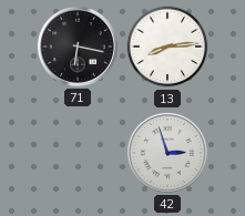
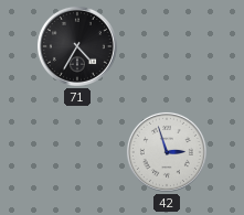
71: 6:17 -> 4:35
13: 8:14 -> none
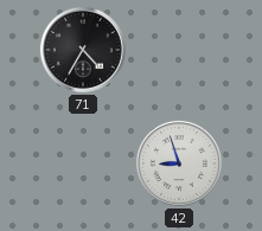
42: 2:57 -> 8:57
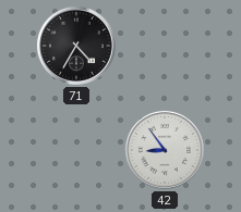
42: 8:57 -> 8:54
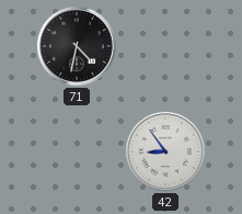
71: 4:35 -> 4:32
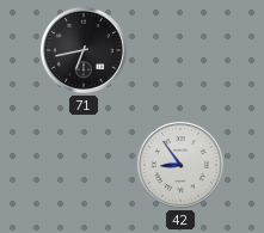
71: 4:32 -> 6:43
